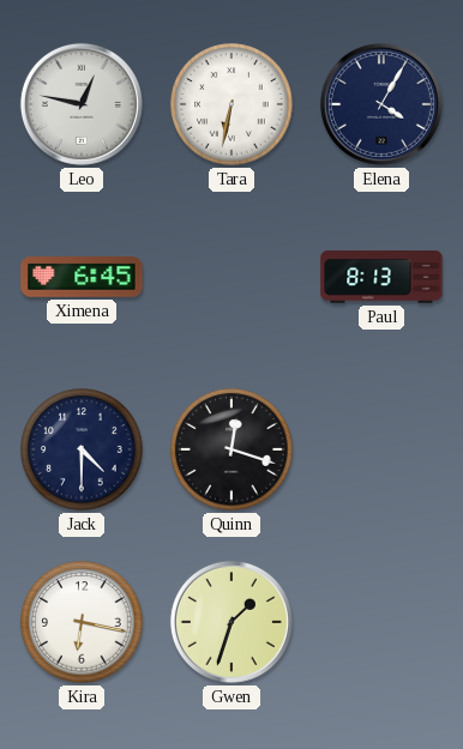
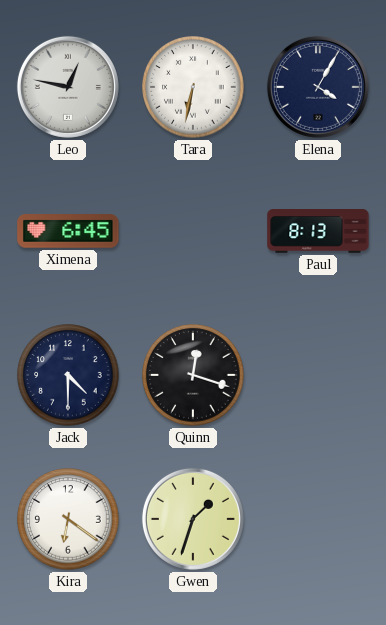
Kira: 6:17 -> 6:21
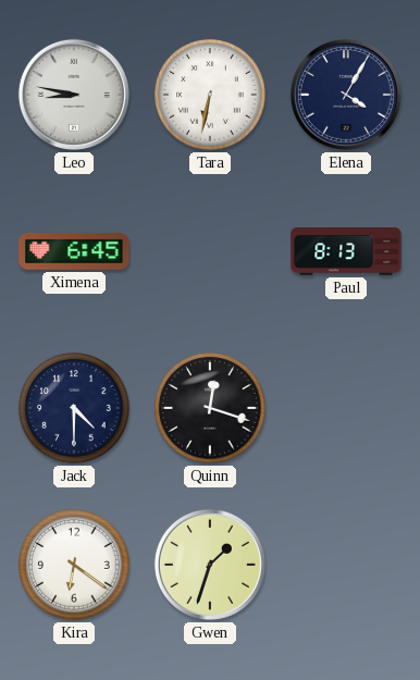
Leo: 12:47 -> 8:47
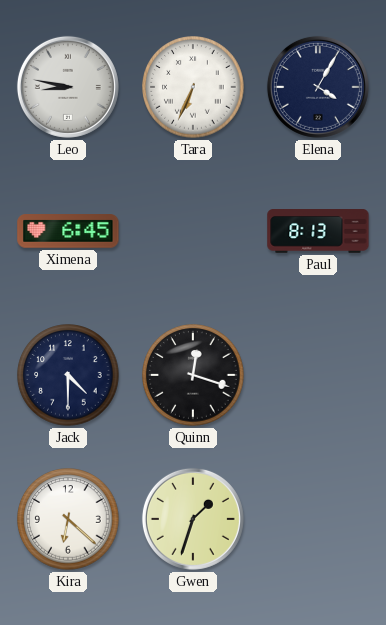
Tara: 6:32 -> 6:34
Kira: 6:21 -> 6:22
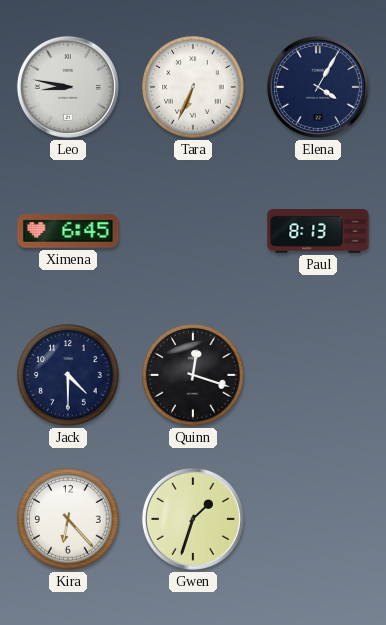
Kira: 6:22 -> 6:23
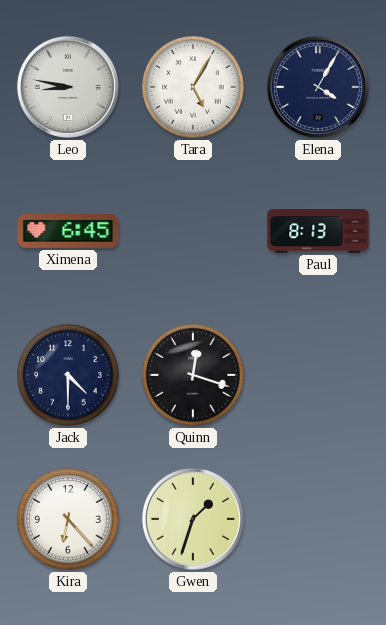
Tara: 6:34 -> 5:05
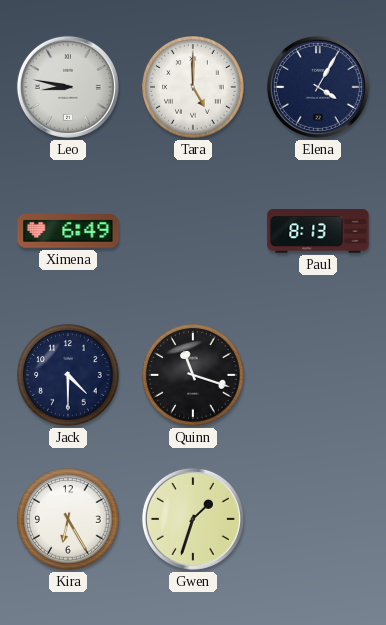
Tara: 5:05 -> 5:00
Ximena: 6:45 -> 6:49
Quinn: 12:18 -> 11:18
Kira: 6:23 -> 6:25
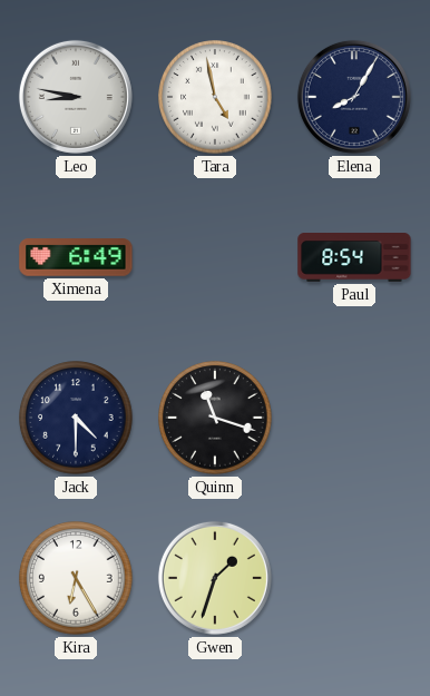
Tara: 5:00 -> 4:58
Elena: 4:05 -> 8:05
Paul: 8:13 -> 8:54
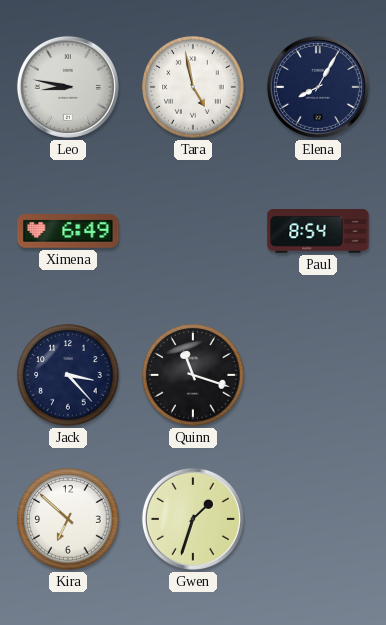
Jack: 4:30 -> 3:23
Kira: 6:25 -> 6:52
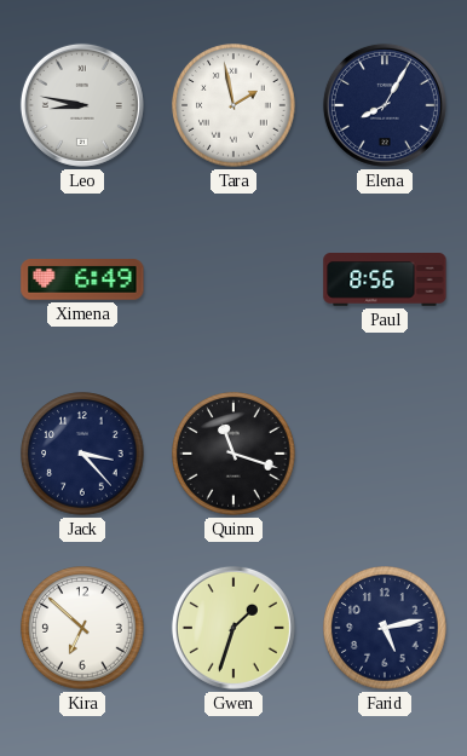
Tara: 4:58 -> 1:58
Paul: 8:54 -> 8:56
Farid: none -> 5:13
